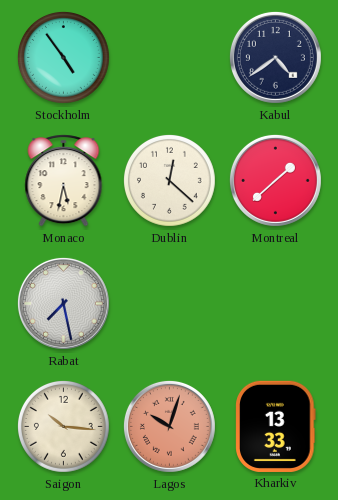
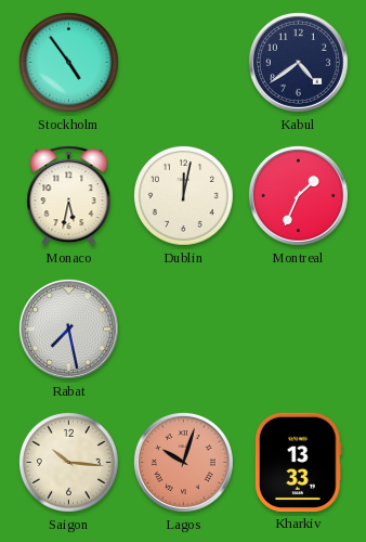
Dublin: 12:22 -> 12:02
Montreal: 1:38 -> 1:34
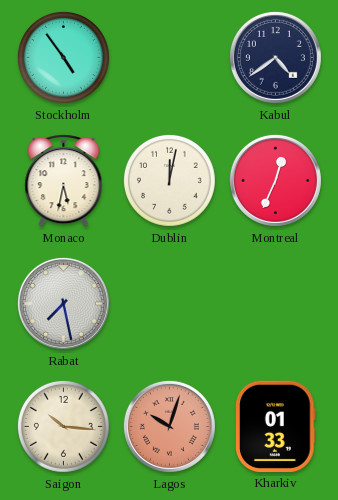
Montreal: 1:34 -> 12:34
Kharkiv: 13:33 -> 01:33
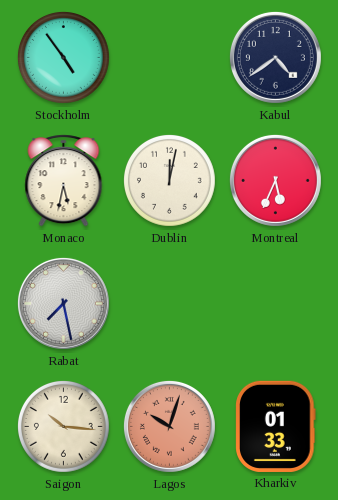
Montreal: 12:34 -> 5:34
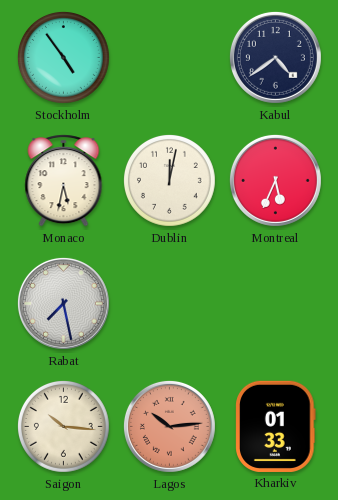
Lagos: 10:03 -> 10:14
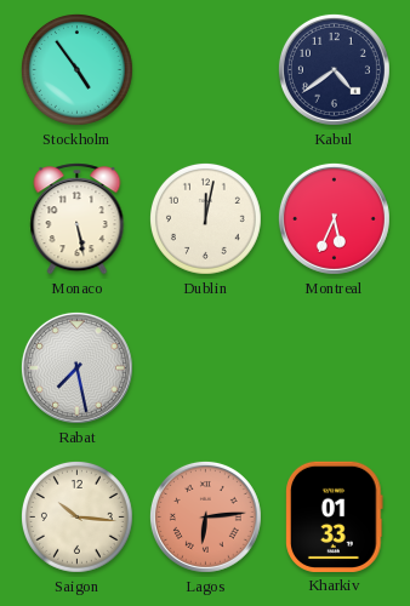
Monaco: 5:32 -> 5:28
Lagos: 10:14 -> 6:14
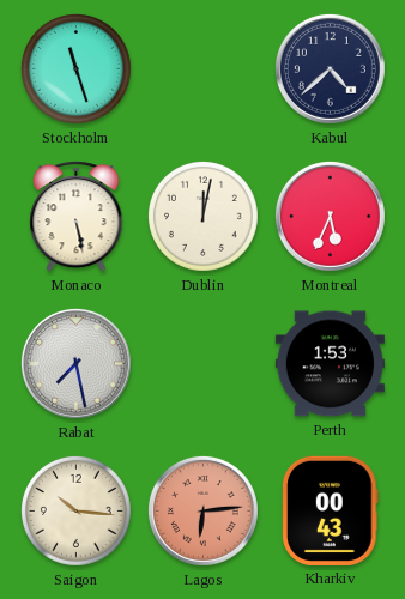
Stockholm: 4:54 -> 11:27
Kabul: 4:39 -> 4:38
Perth: none -> 1:53
Kharkiv: 01:33 -> 00:43
